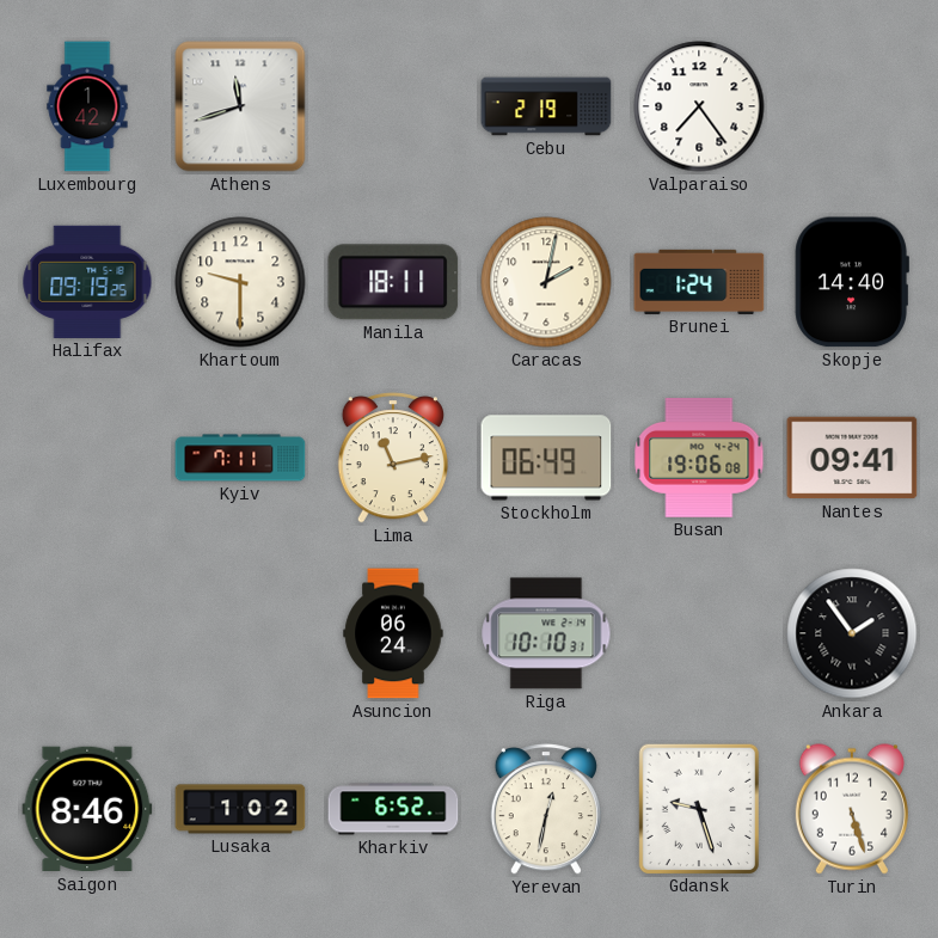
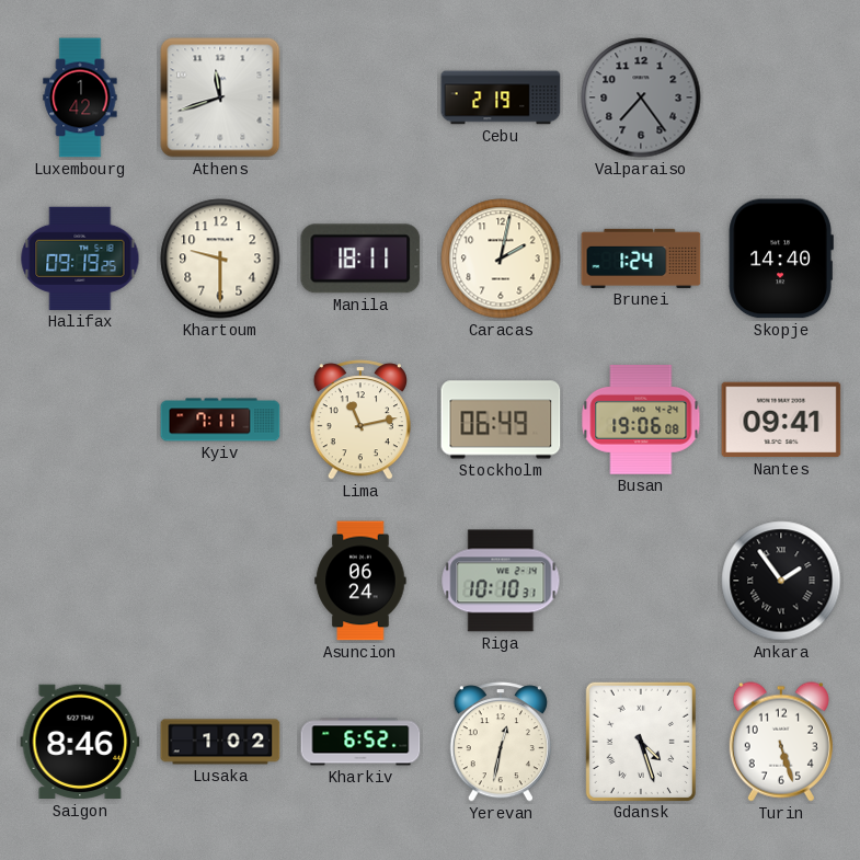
Valparaiso dial: white -> grey
Gdansk: 9:27 -> 4:27
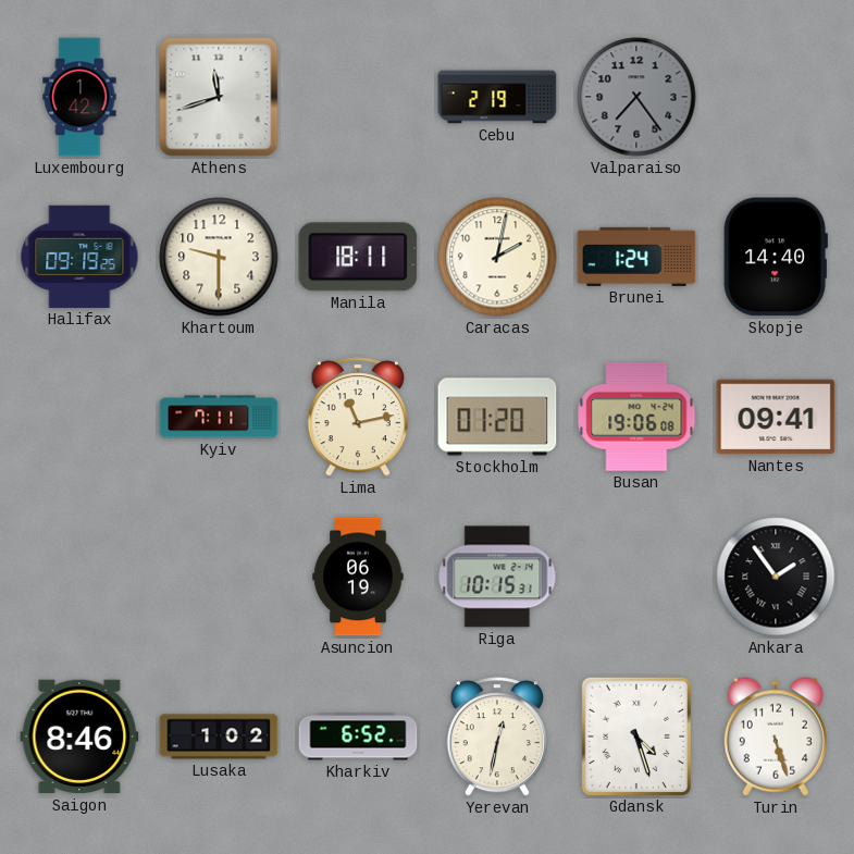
Stockholm: 06:49 -> 01:20
Asuncion: 06:24 -> 06:19
Riga: 10:10 -> 10:15
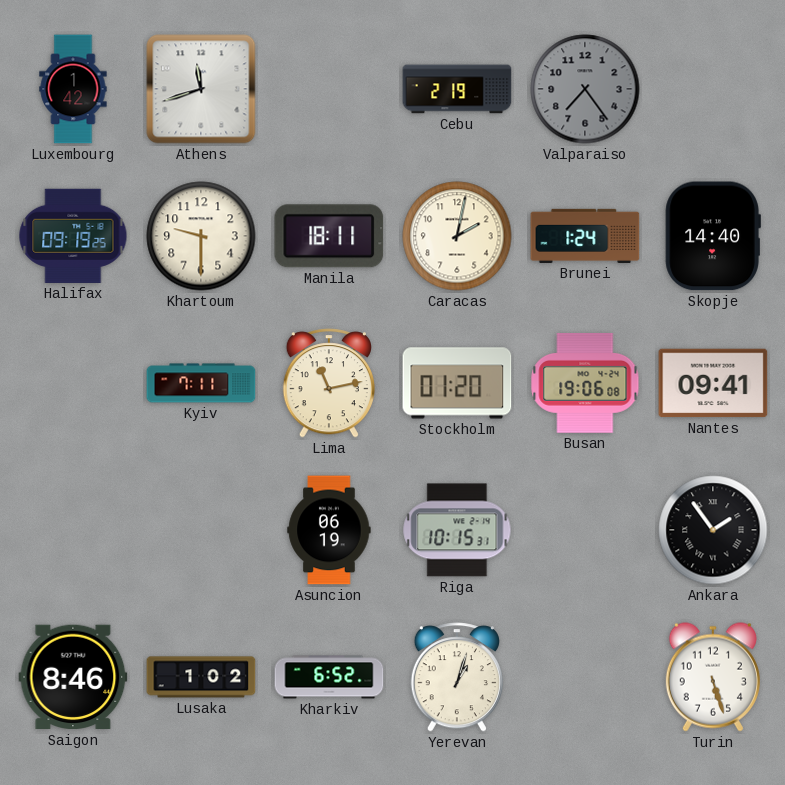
Yerevan: 12:32 -> 1:03
Gdansk: 4:27 -> none
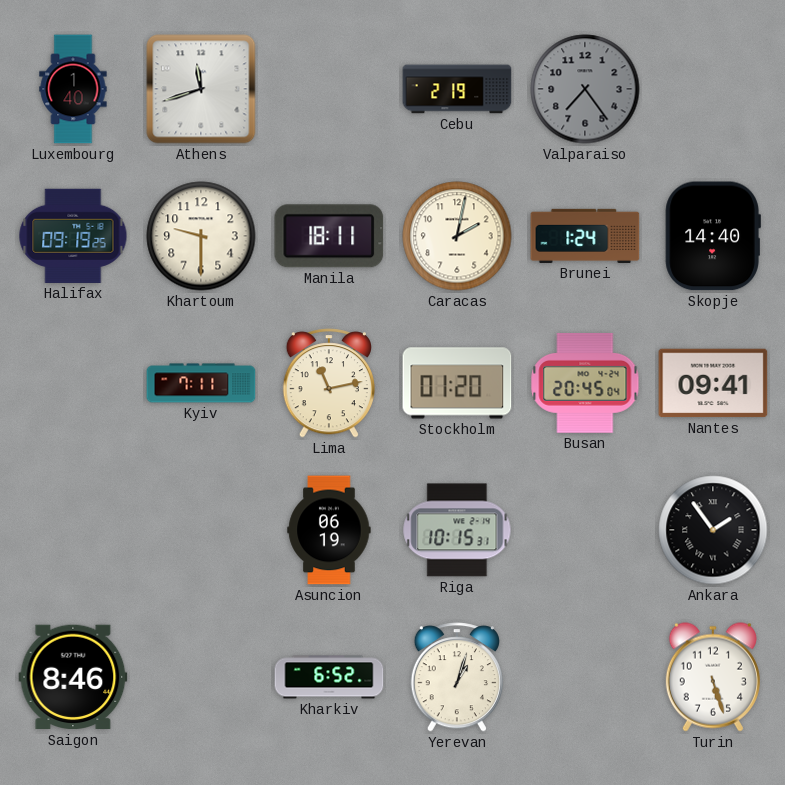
Luxembourg: 1:42 -> 1:40
Busan: 19:06 -> 20:45
Lusaka: 1:02 -> none
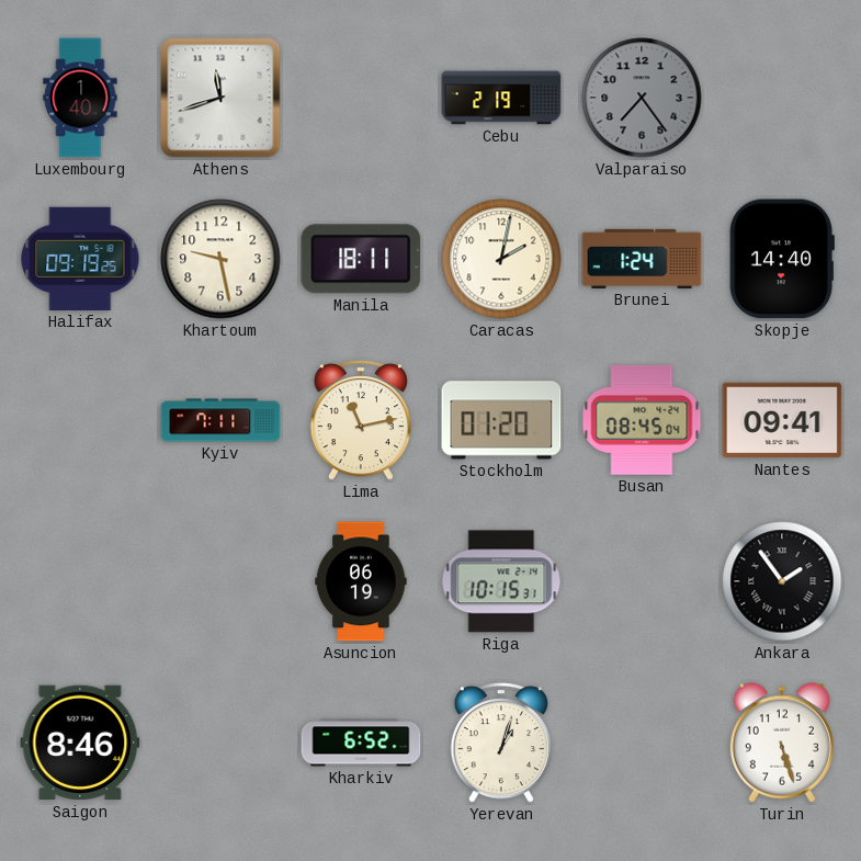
Khartoum: 9:30 -> 9:28
Busan: 20:45 -> 08:45
